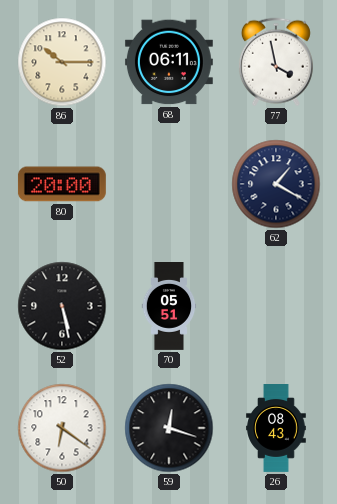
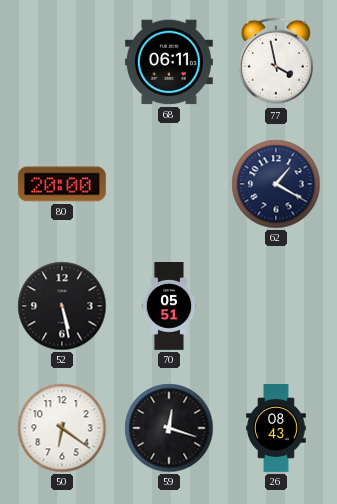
86: 10:15 -> none
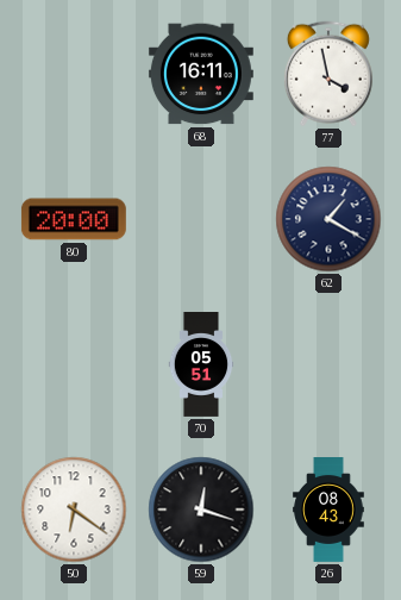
68: 06:11 -> 16:11
52: 5:28 -> none
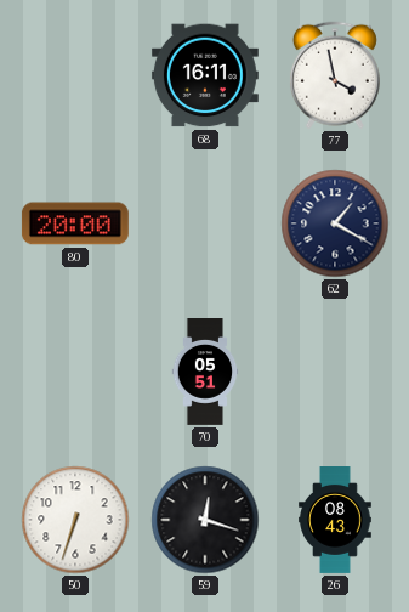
50: 6:21 -> 6:33
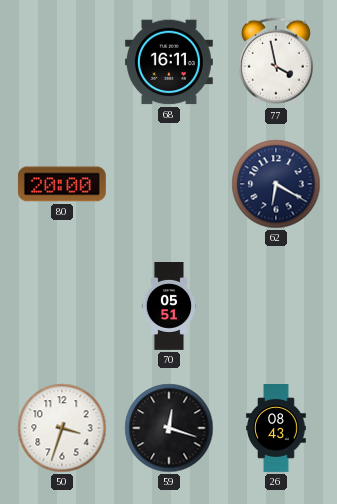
62: 1:20 -> 6:20
50: 6:33 -> 3:33
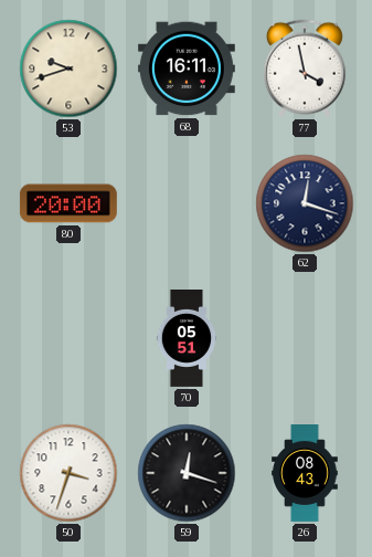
53: none -> 9:42
62: 6:20 -> 12:18
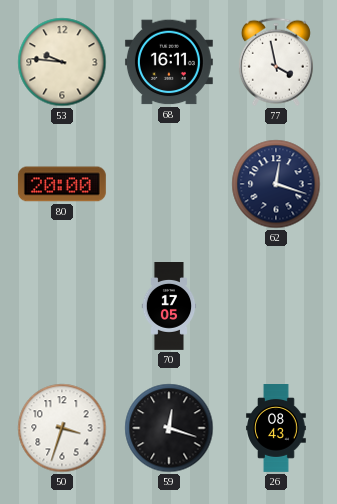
53: 9:42 -> 9:46
70: 05:51 -> 17:05
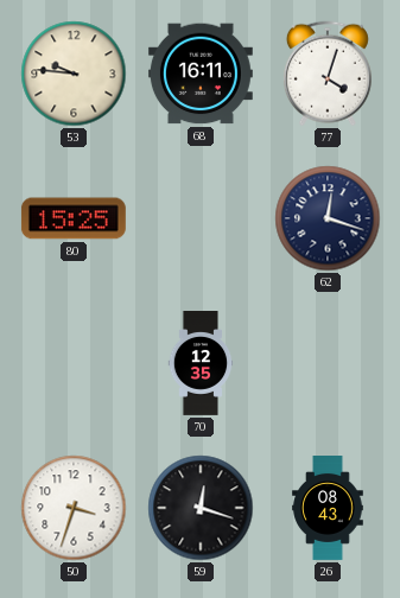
77: 3:58 -> 4:03
80: 20:00 -> 15:25
70: 17:05 -> 12:35
